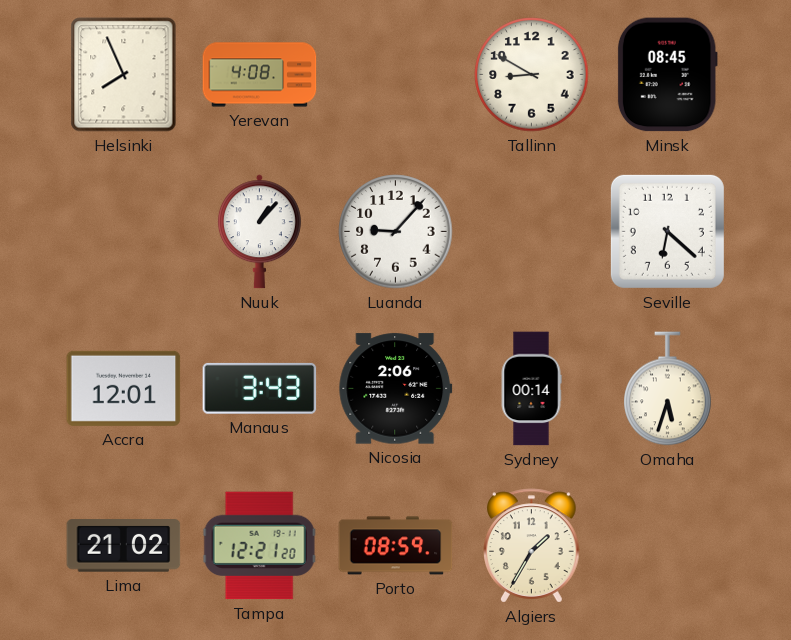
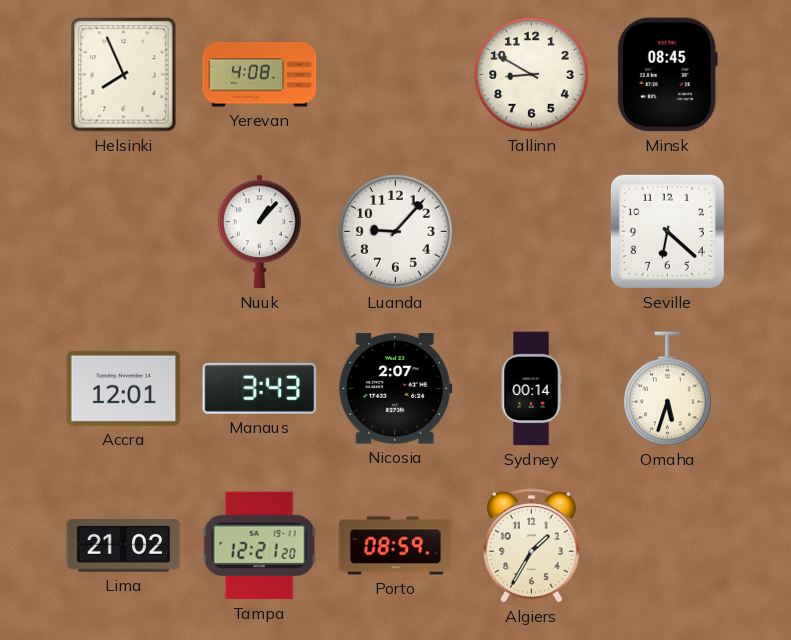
Nicosia: 2:06 -> 2:07
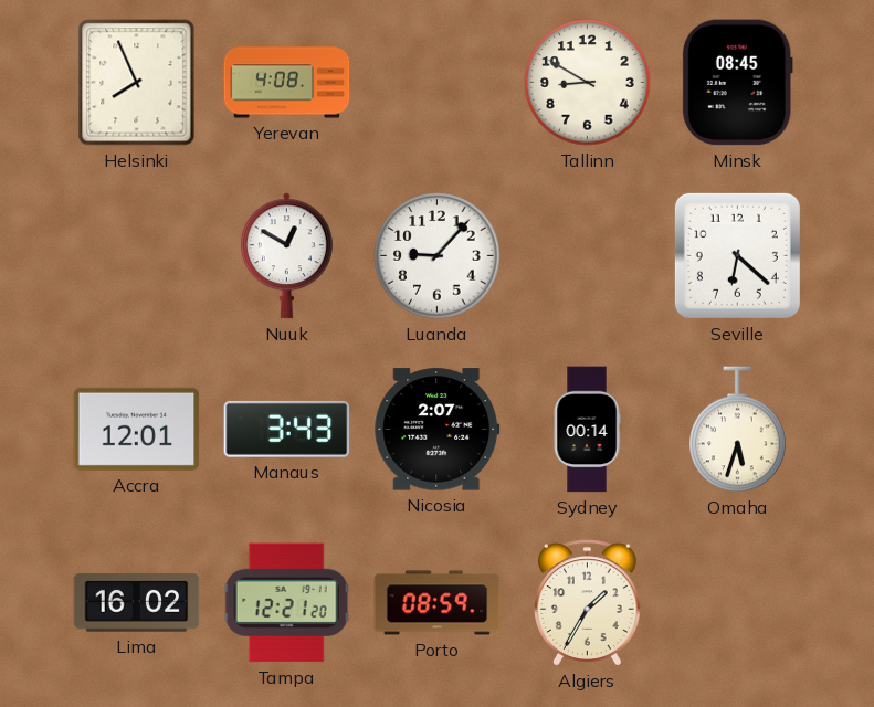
Nuuk: 1:07 -> 12:50
Lima: 21:02 -> 16:02
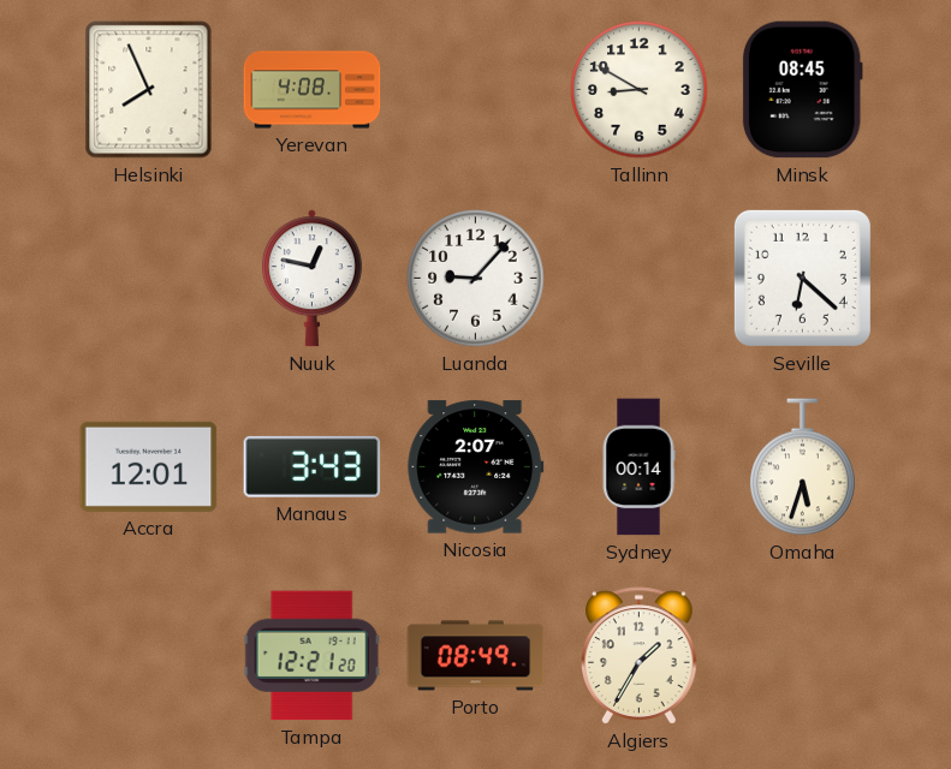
Nuuk: 12:50 -> 12:47
Lima: 16:02 -> none
Porto: 08:59 -> 08:49
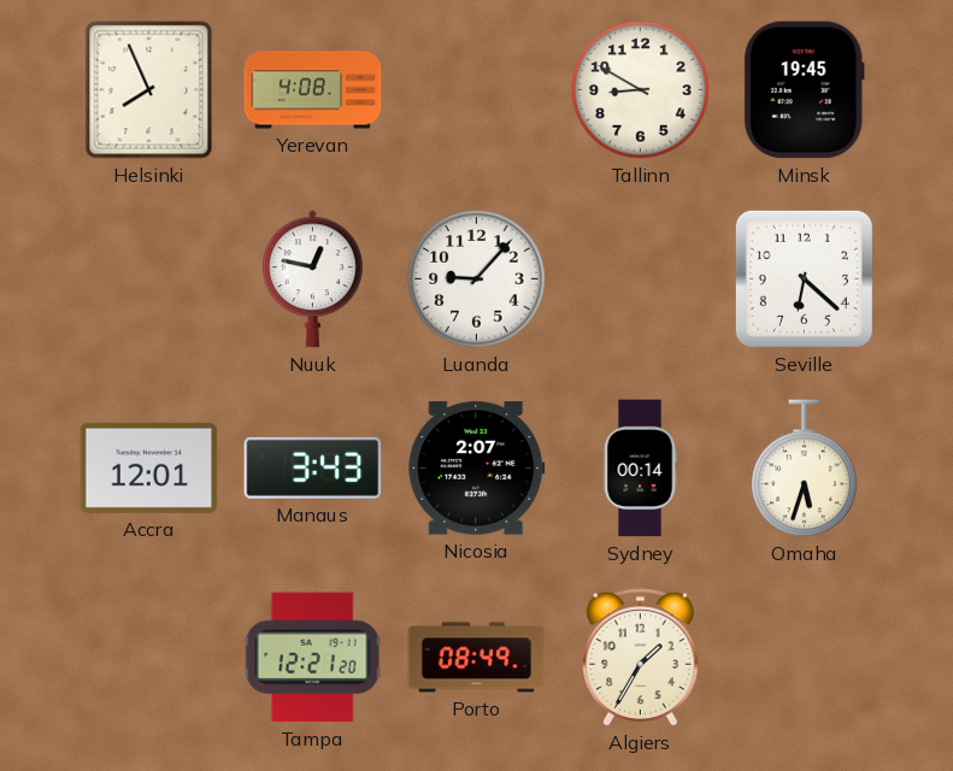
Minsk: 08:45 -> 19:45
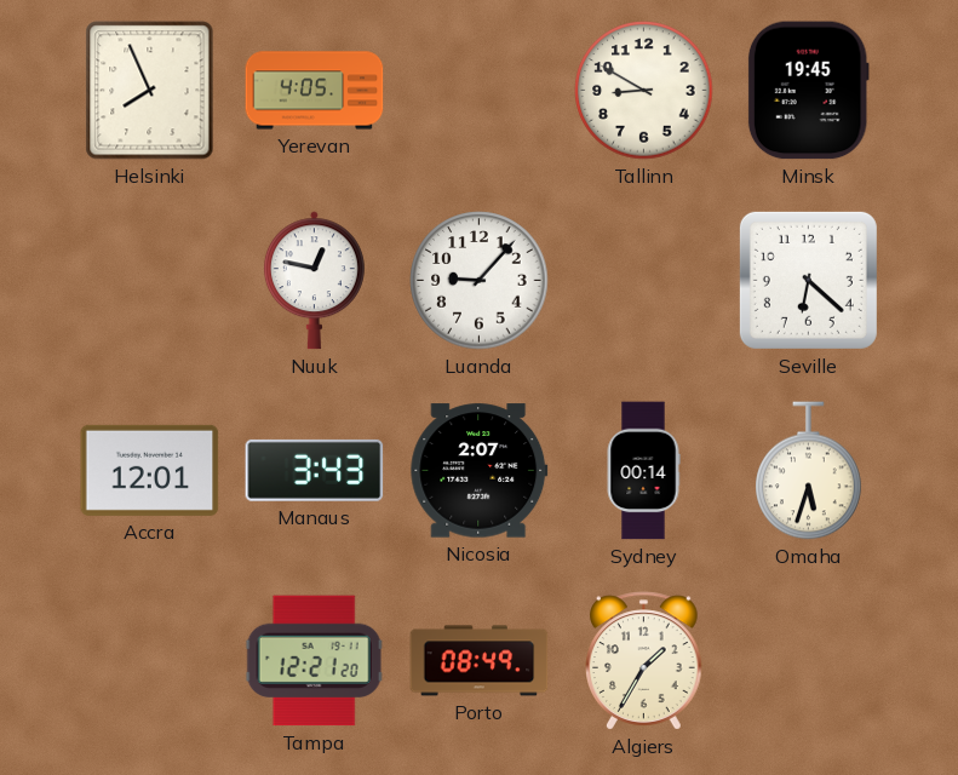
Yerevan: 4:08 -> 4:05
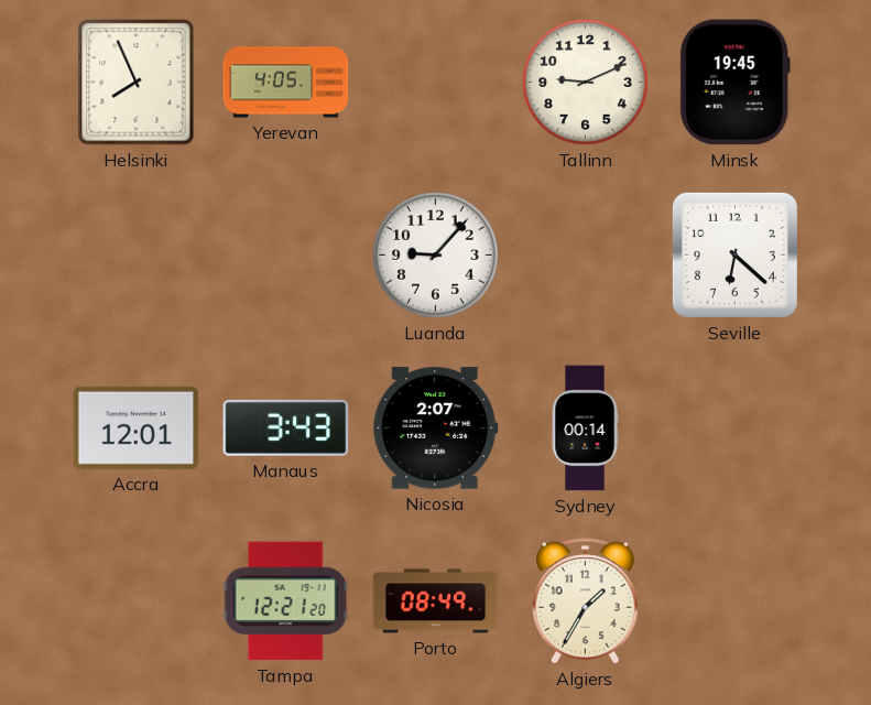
Tallinn: 8:50 -> 9:11
Nuuk: 12:47 -> none
Omaha: 5:33 -> none
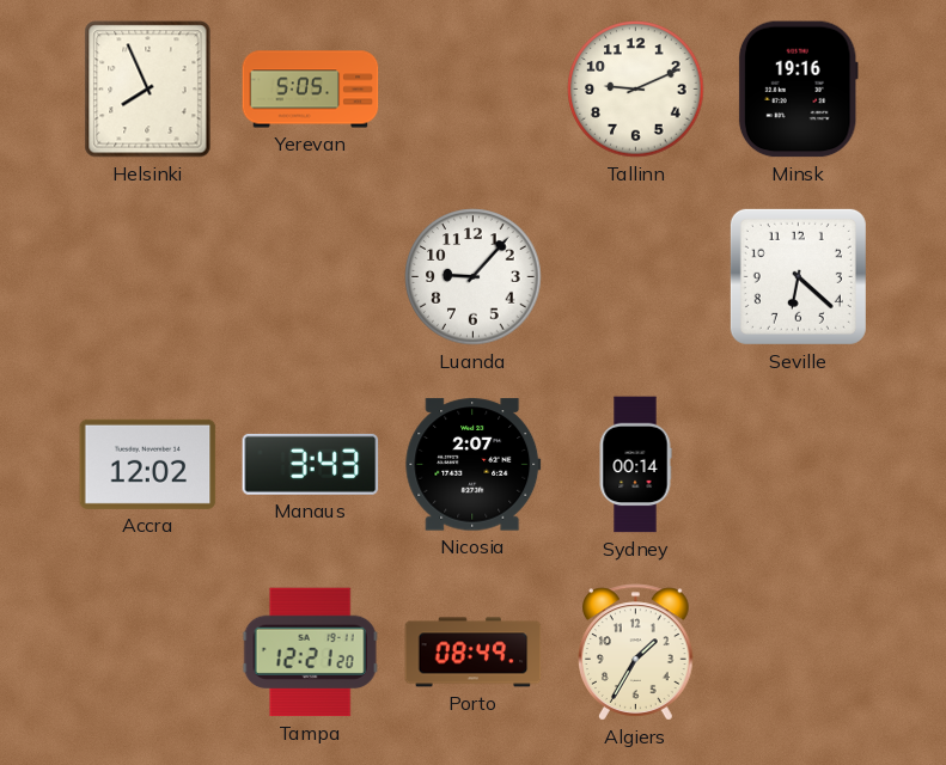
Yerevan: 4:05 -> 5:05
Minsk: 19:45 -> 19:16
Accra: 12:01 -> 12:02
